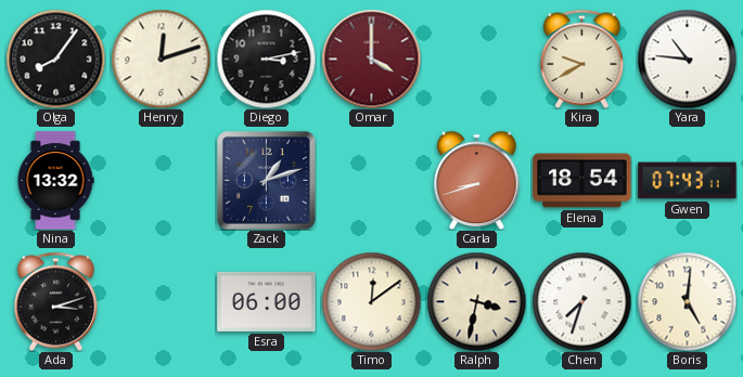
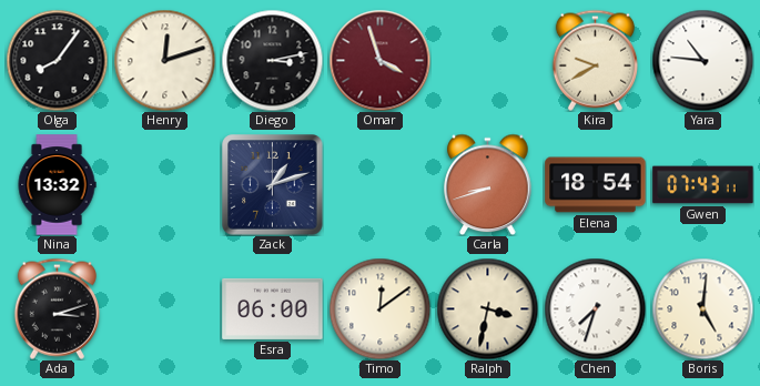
Omar: 4:00 -> 3:57
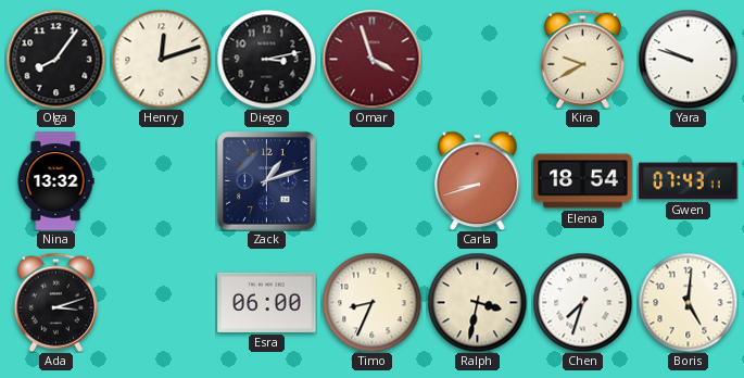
Yara: 10:46 -> 9:48
Timo: 12:09 -> 8:34
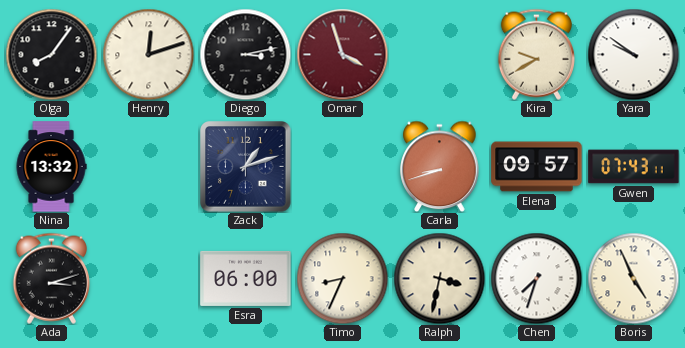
Yara: 9:48 -> 9:51
Elena: 18:54 -> 09:57
Boris: 5:01 -> 4:56
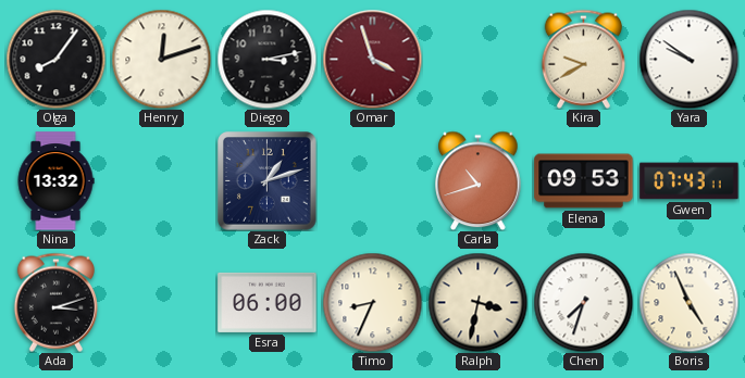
Carla: 8:42 -> 10:42
Elena: 09:57 -> 09:53
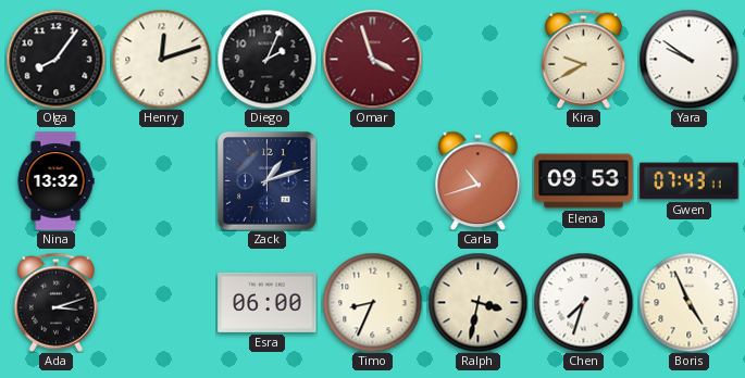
Diego: 3:13 -> 2:04
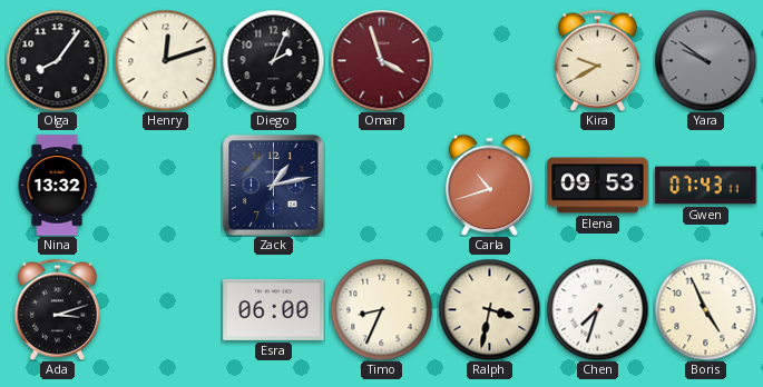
Yara dial: white -> grey
Zack: 1:12 -> 1:13
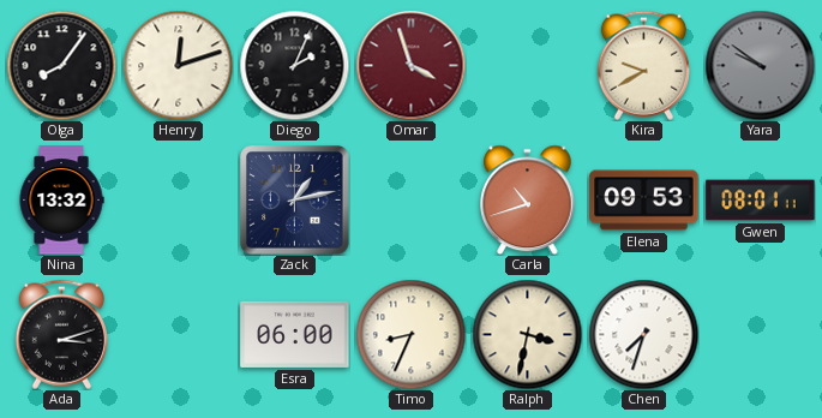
Gwen: 07:43 -> 08:01
Boris: 4:56 -> none
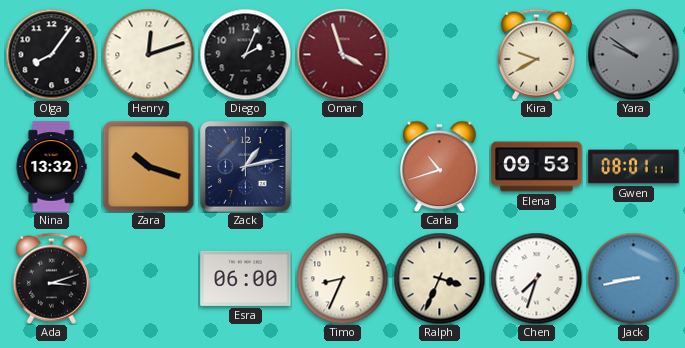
Zara: none -> 10:18
Ralph: 3:32 -> 3:34
Jack: none -> 8:43
